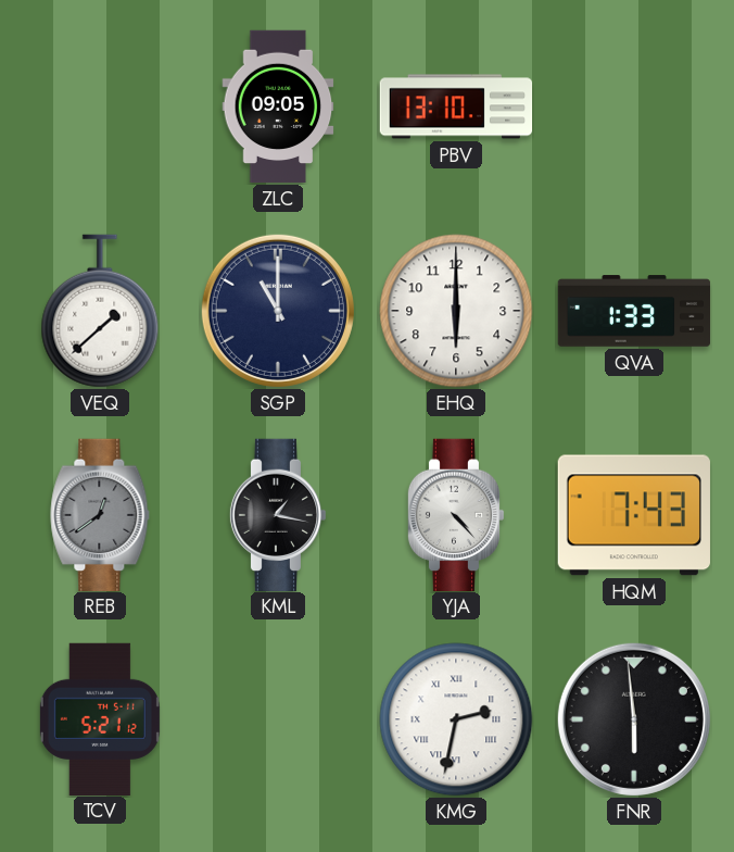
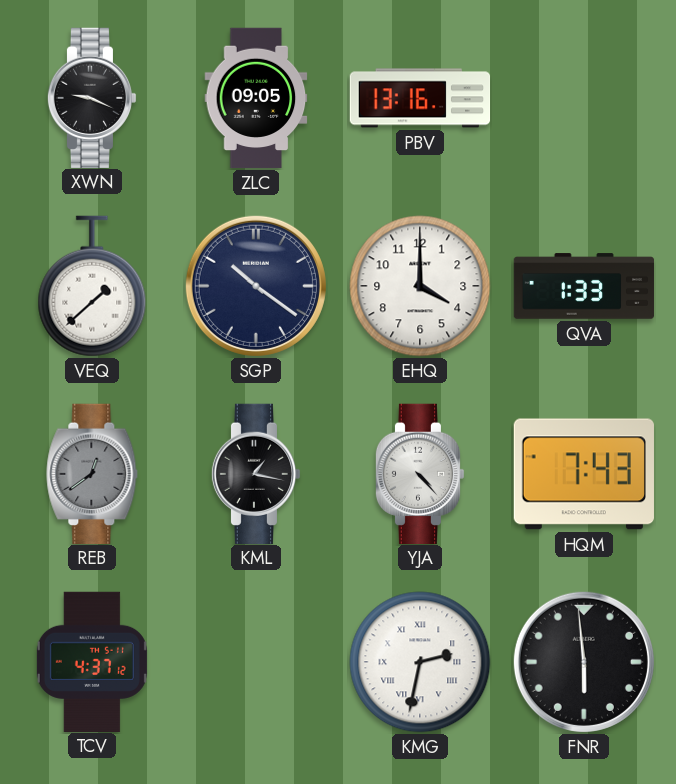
XWN: none -> 9:19
PBV: 13:10 -> 13:16
SGP: 11:00 -> 10:21
EHQ: 6:00 -> 4:00
TCV: 5:21 -> 4:37
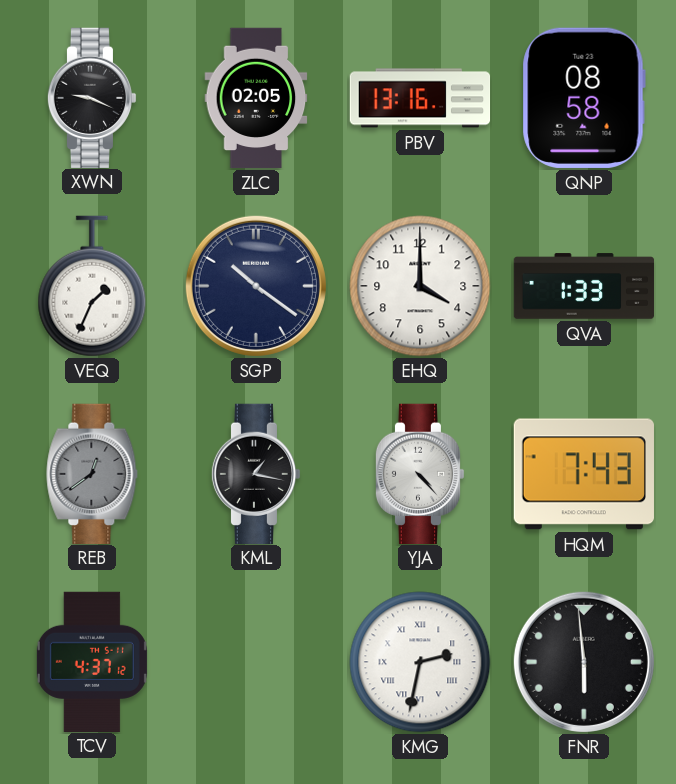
ZLC: 09:05 -> 02:05
QNP: none -> 08:58
VEQ: 1:38 -> 1:34
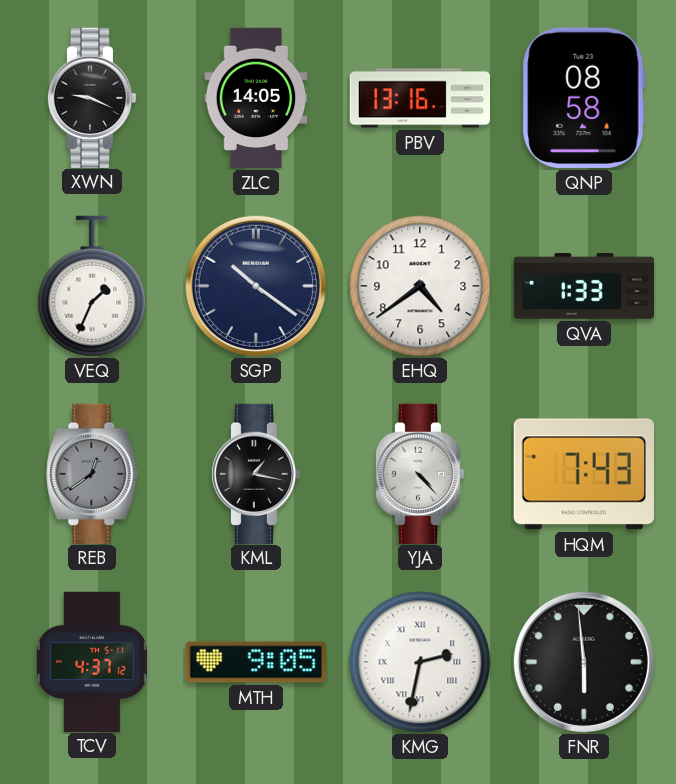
ZLC: 02:05 -> 14:05
EHQ: 4:00 -> 4:39
MTH: none -> 9:05
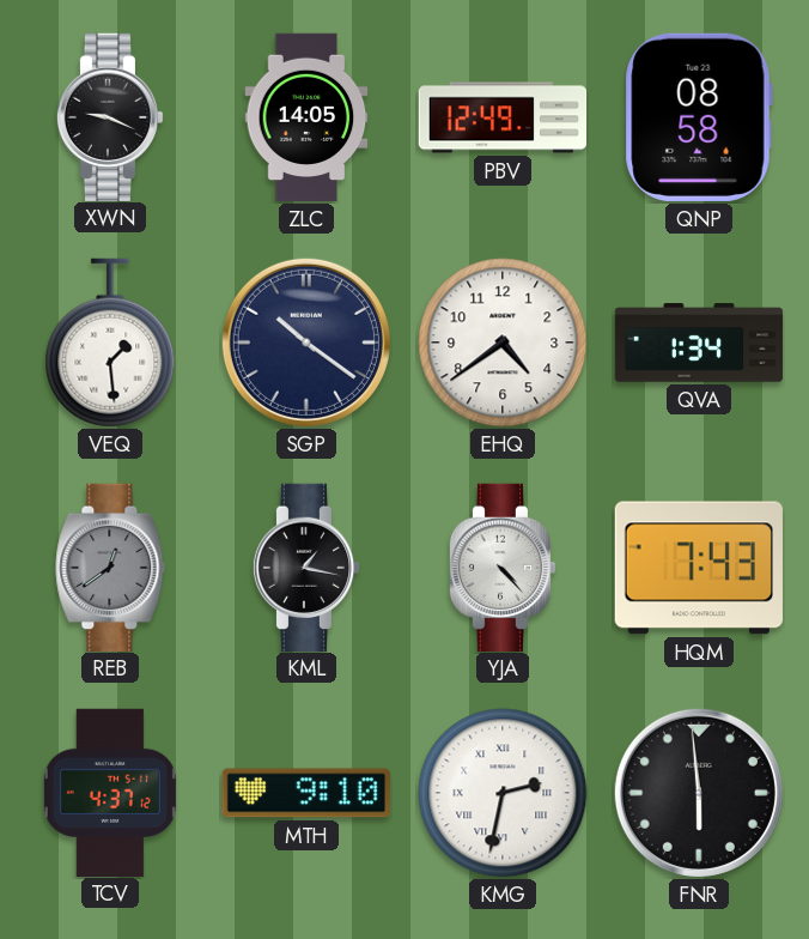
PBV: 13:16 -> 12:49
VEQ: 1:34 -> 1:29
QVA: 1:33 -> 1:34
MTH: 9:05 -> 9:10
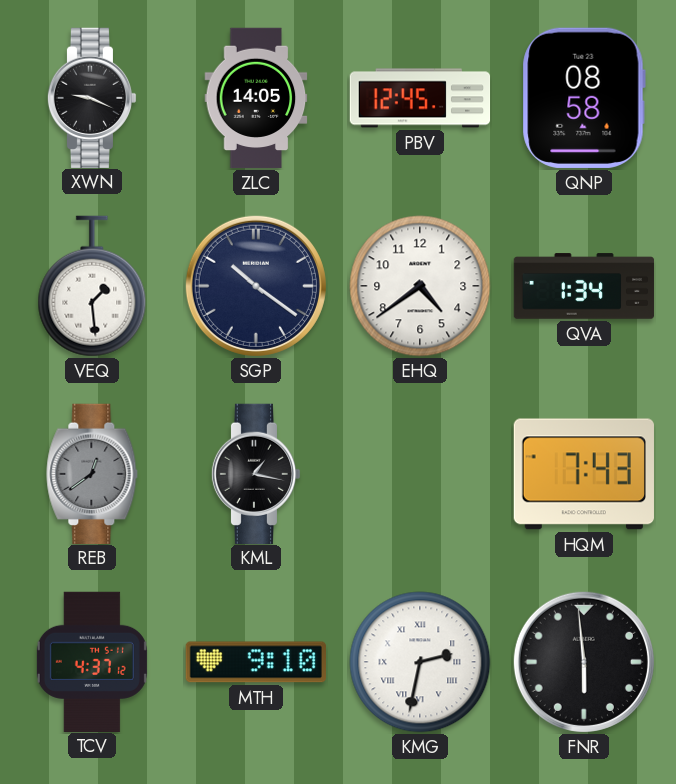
PBV: 12:49 -> 12:45
YJA: 4:23 -> none
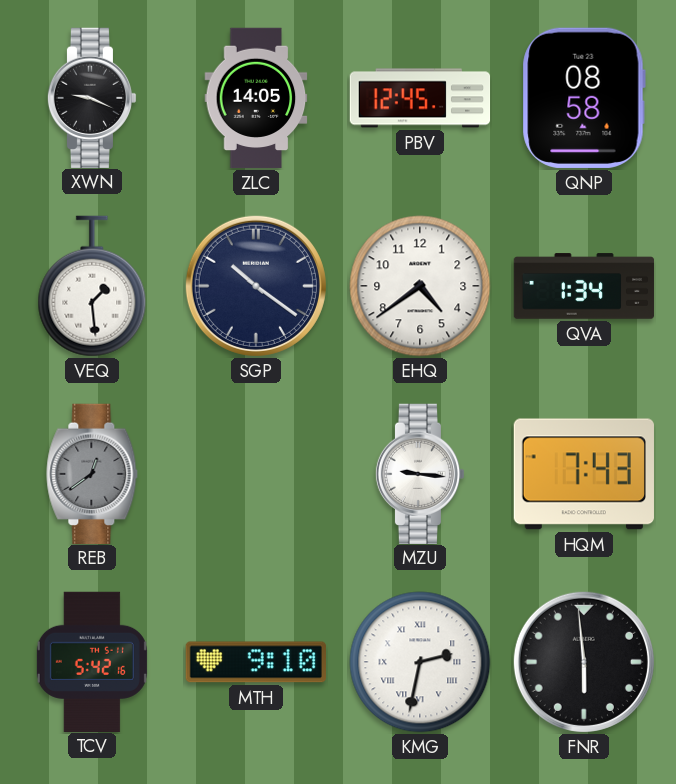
KML: 1:17 -> none
MZU: none -> 9:16
TCV: 4:37 -> 5:42
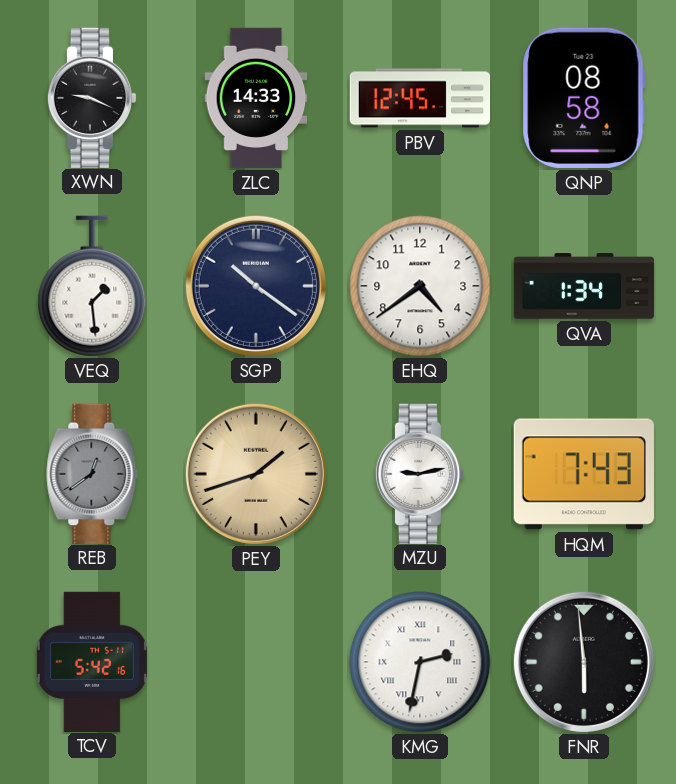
ZLC: 14:05 -> 14:33
PEY: none -> 1:42
MZU: 9:16 -> 9:13
MTH: 9:10 -> none
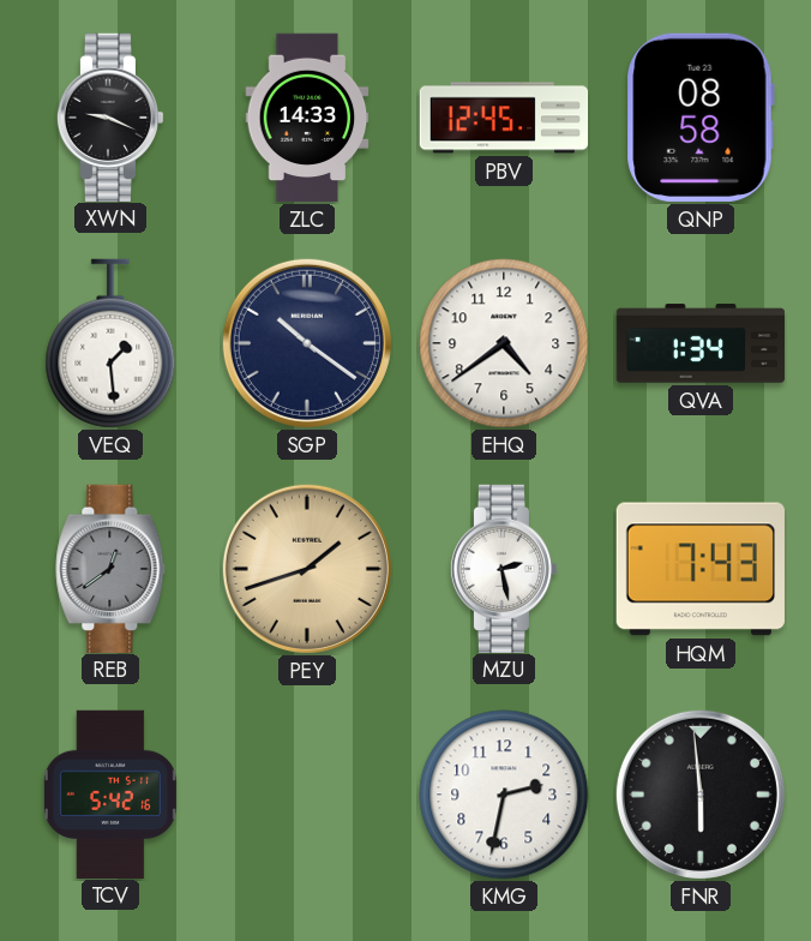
MZU: 9:13 -> 2:28
KMG numerals: Roman -> Arabic
